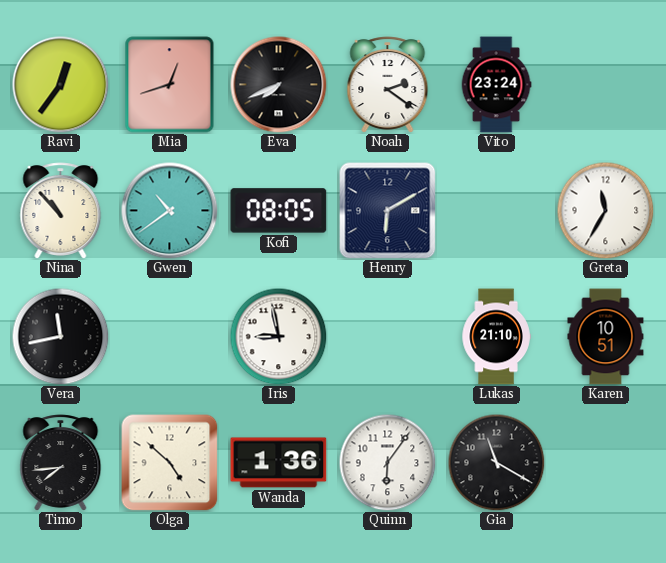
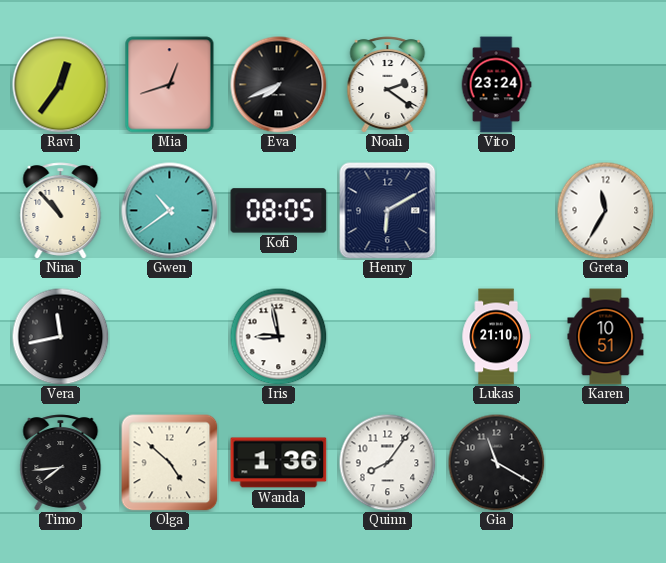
Quinn: 6:06 -> 8:06
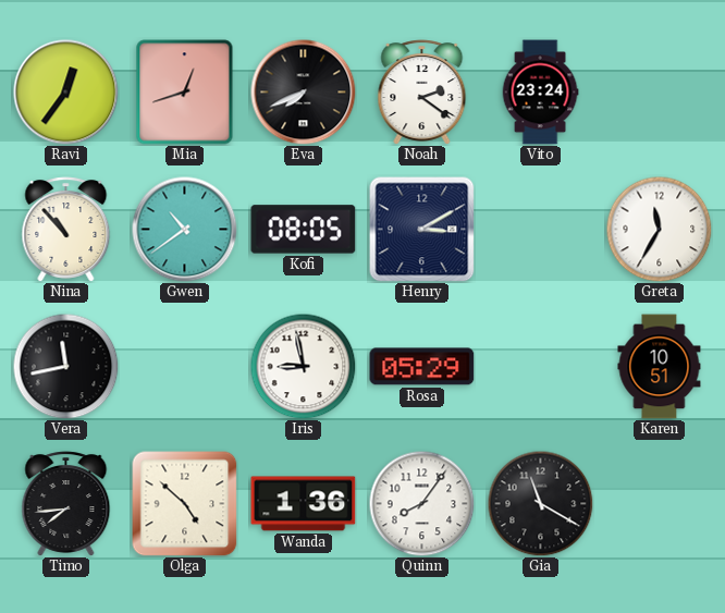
Henry: 6:10 -> 3:10
Rosa: none -> 05:29
Lukas: 21:10 -> none
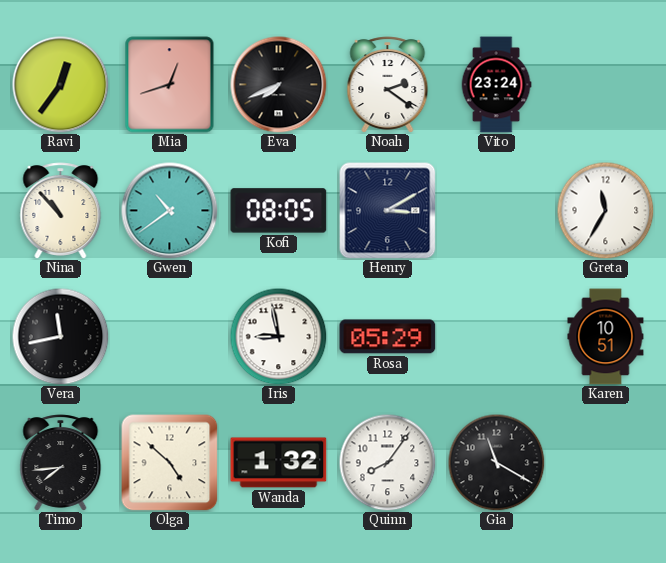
Wanda: 1:36 -> 1:32
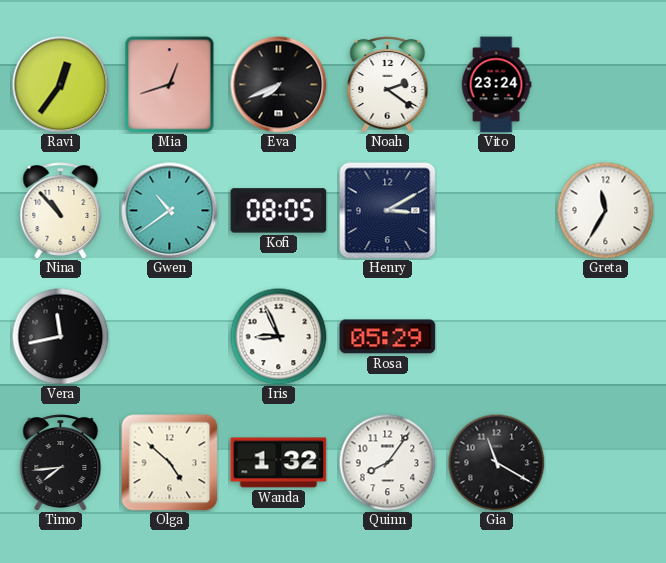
Iris: 8:58 -> 8:56
Karen: 10:51 -> none
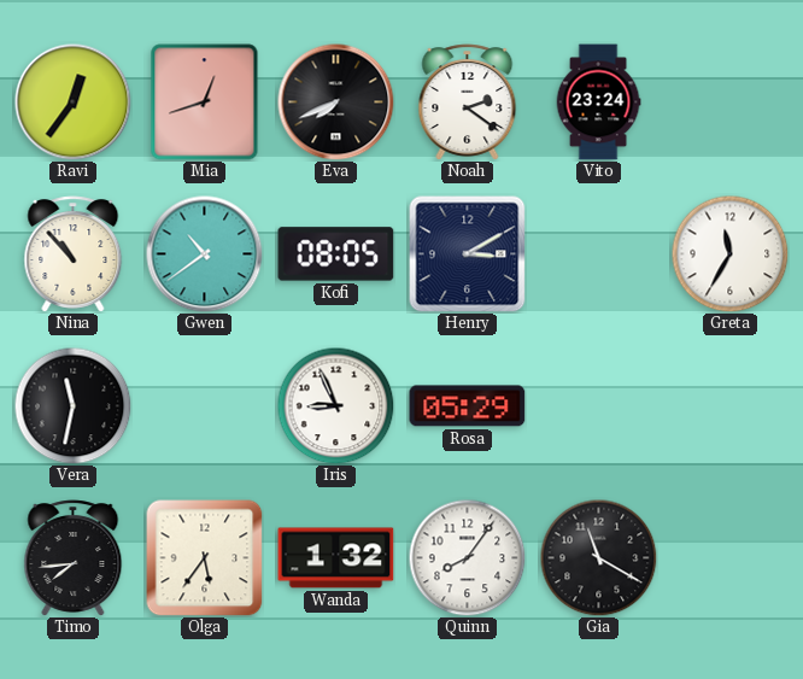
Vera: 11:43 -> 11:32
Olga: 4:52 -> 5:36
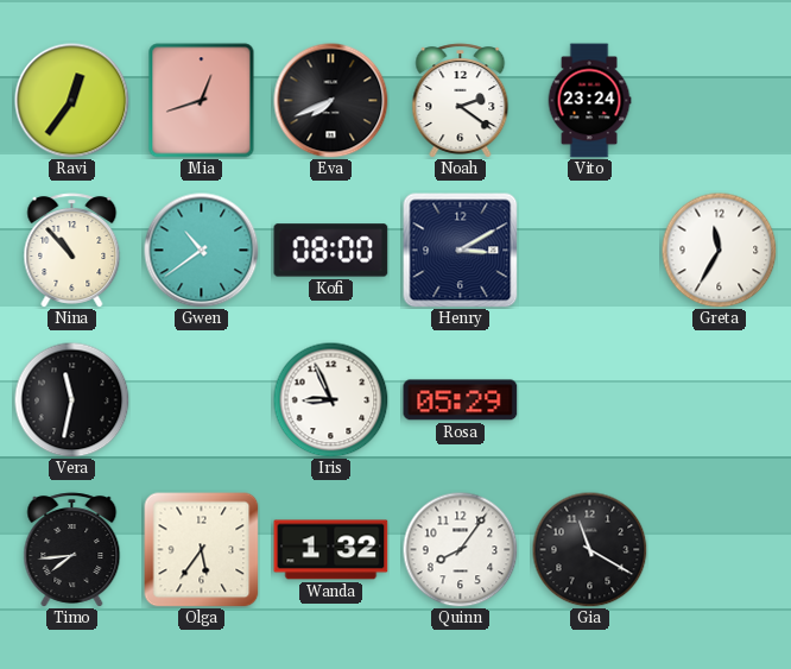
Kofi: 08:05 -> 08:00
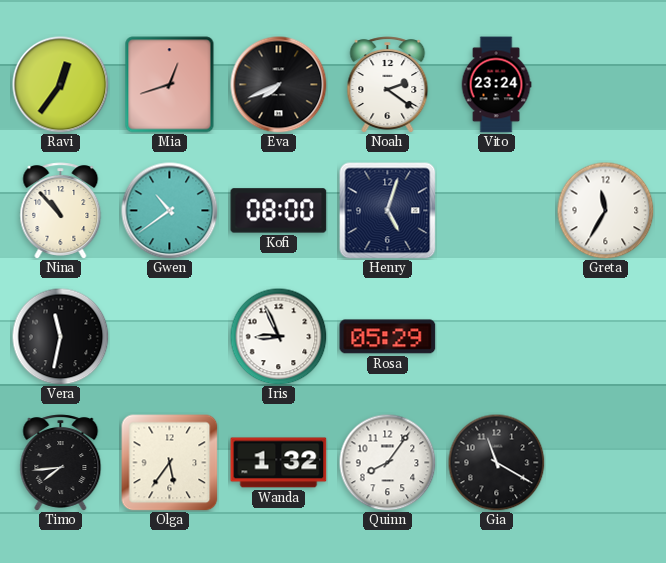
Henry: 3:10 -> 5:03
